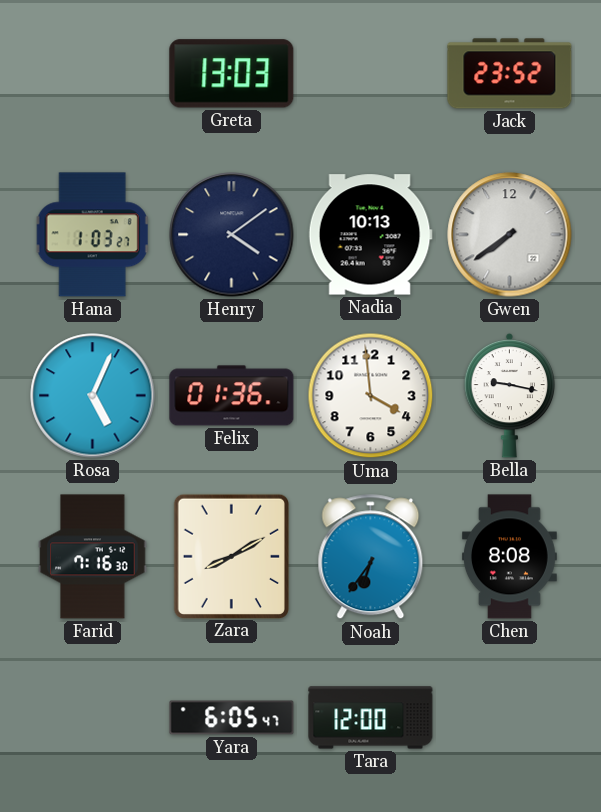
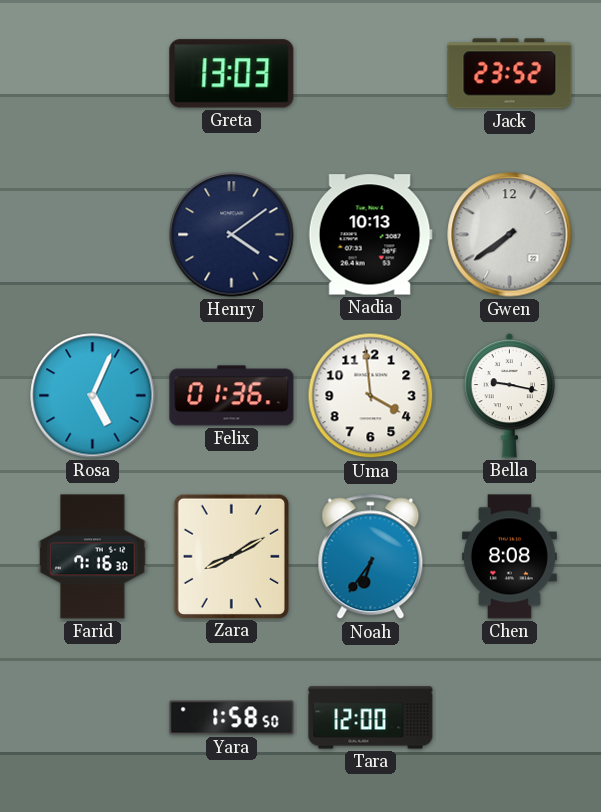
Hana: 1:03 -> none
Yara: 6:05 -> 1:58
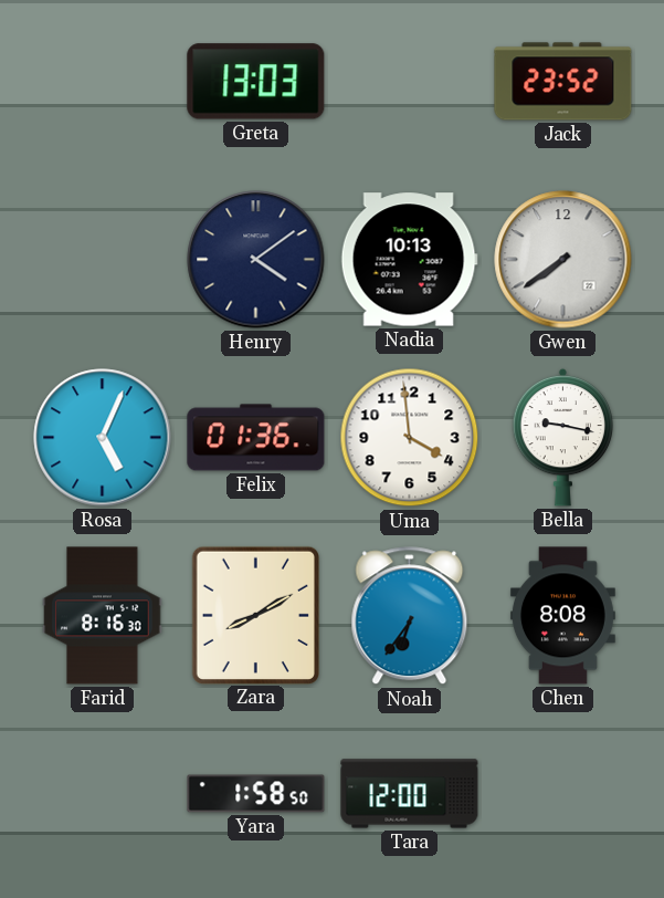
Farid: 7:16 -> 8:16
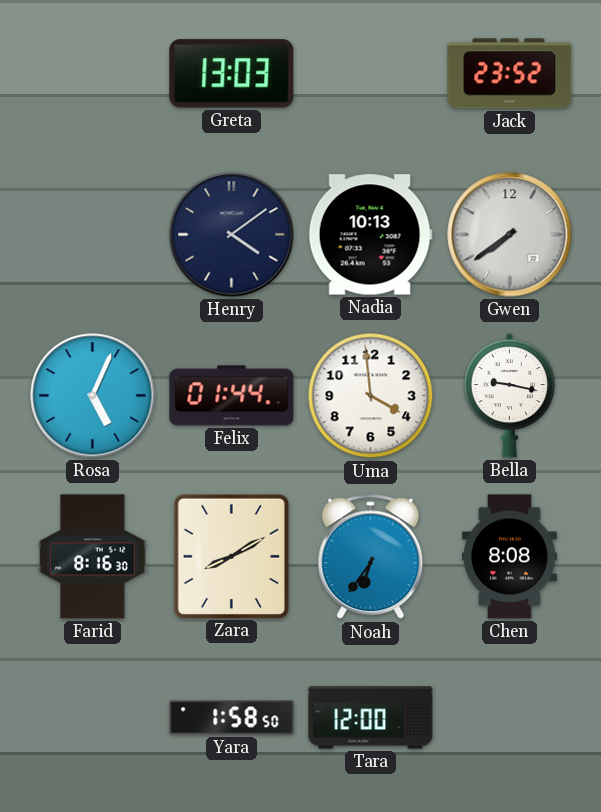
Felix: 01:36 -> 01:44
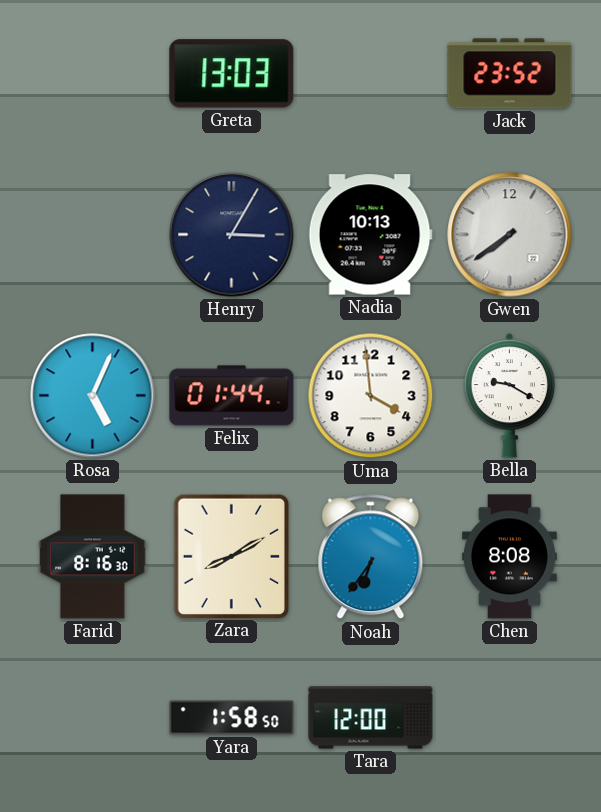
Henry: 4:09 -> 3:05
Bella: 9:17 -> 9:20
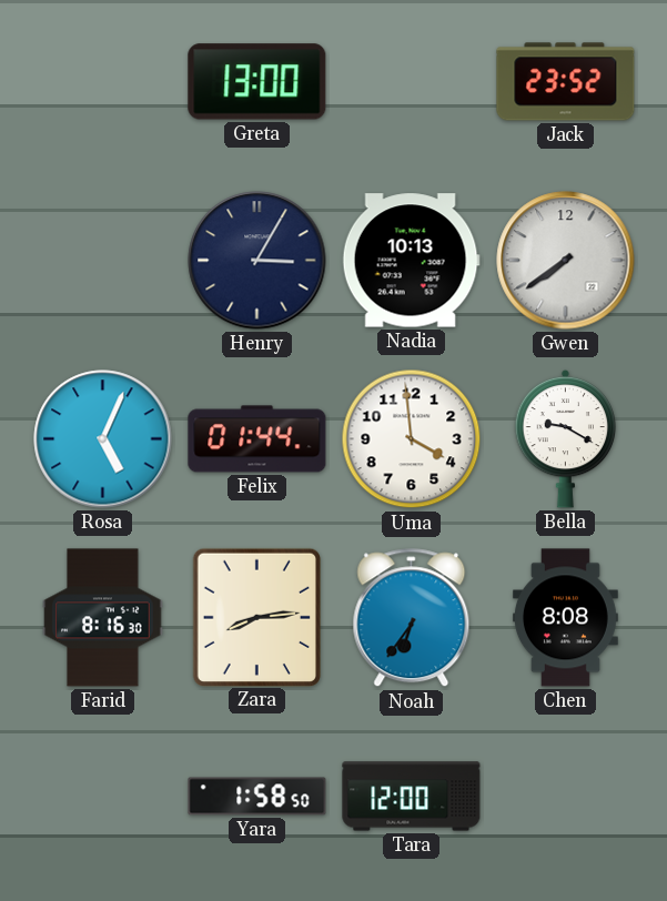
Greta: 13:03 -> 13:00
Zara: 8:10 -> 8:14
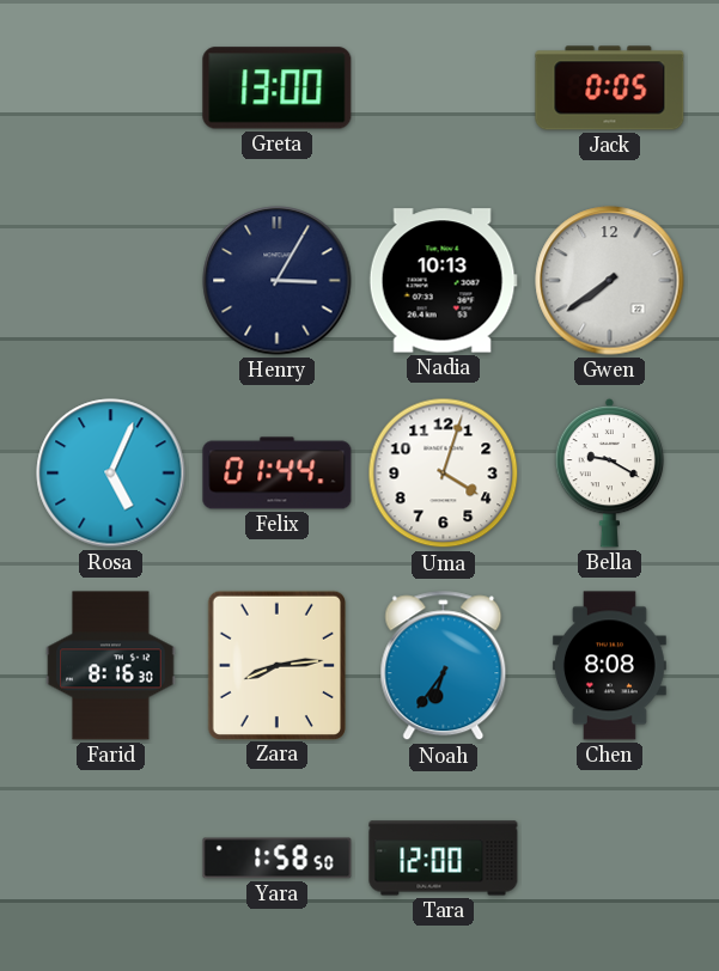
Jack: 23:52 -> 0:05
Uma: 3:59 -> 4:03
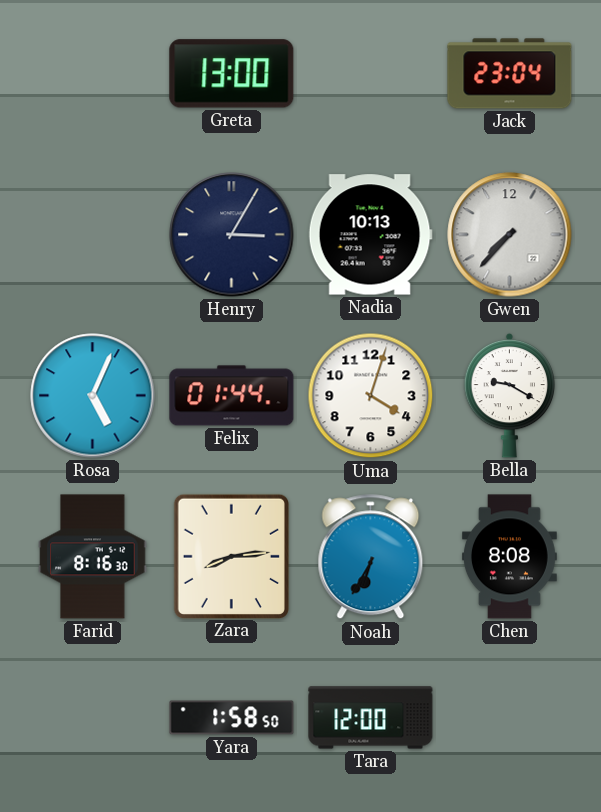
Jack: 0:05 -> 23:04
Gwen: 7:39 -> 7:37
Noah: 6:36 -> 6:35
